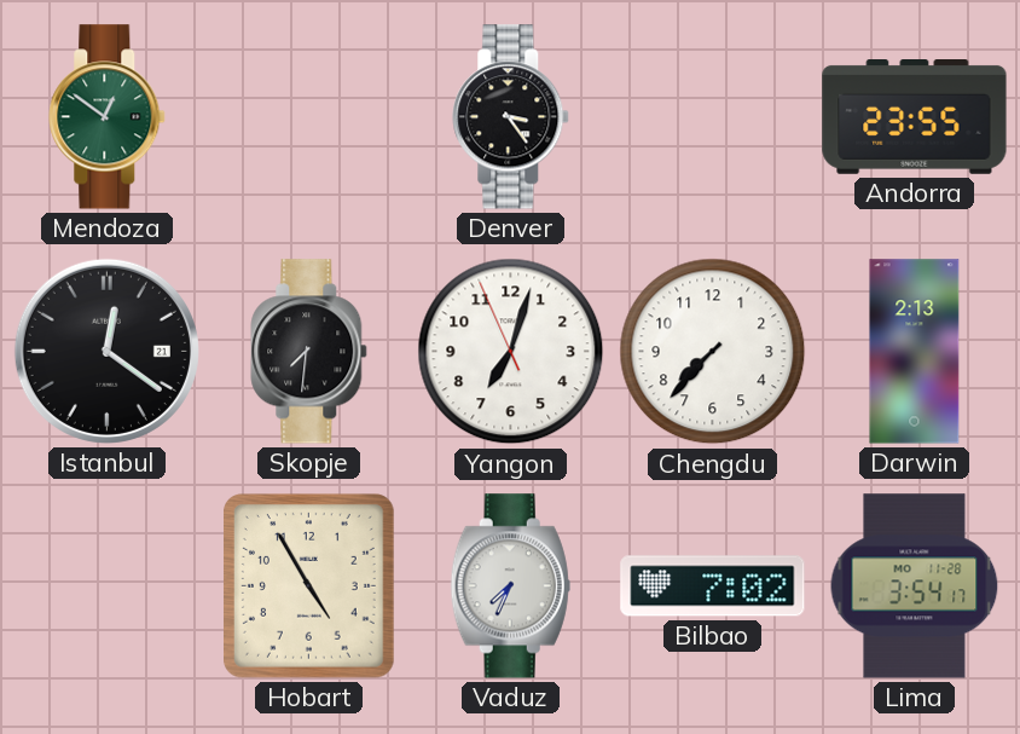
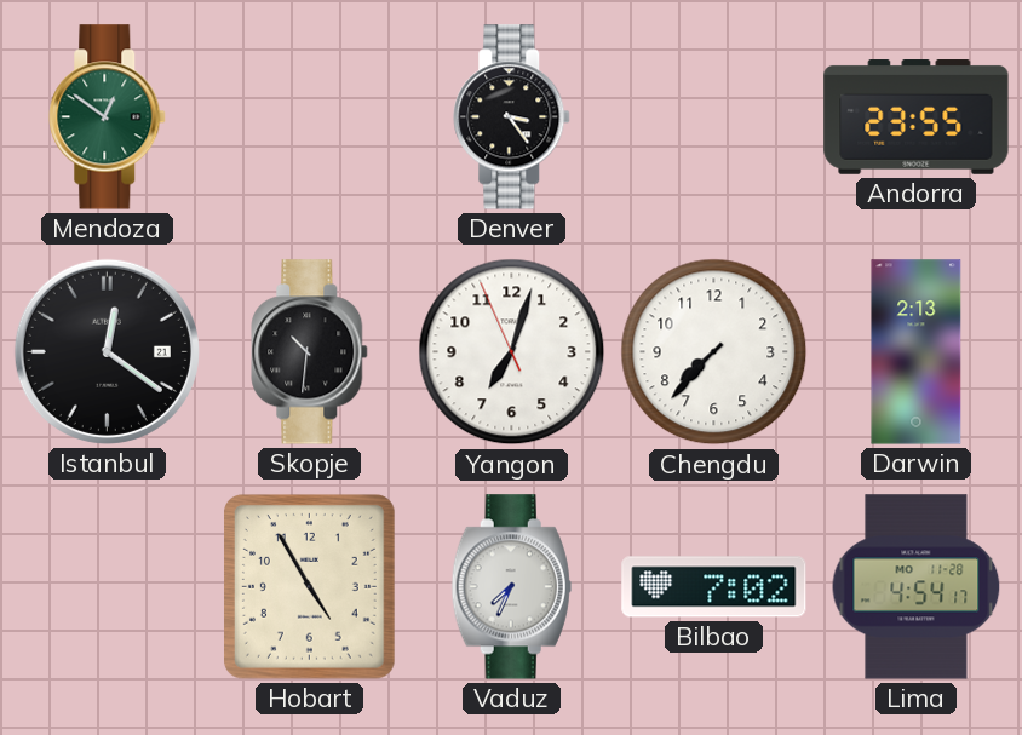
Skopje: 7:31 -> 10:31
Lima: 3:54 -> 4:54
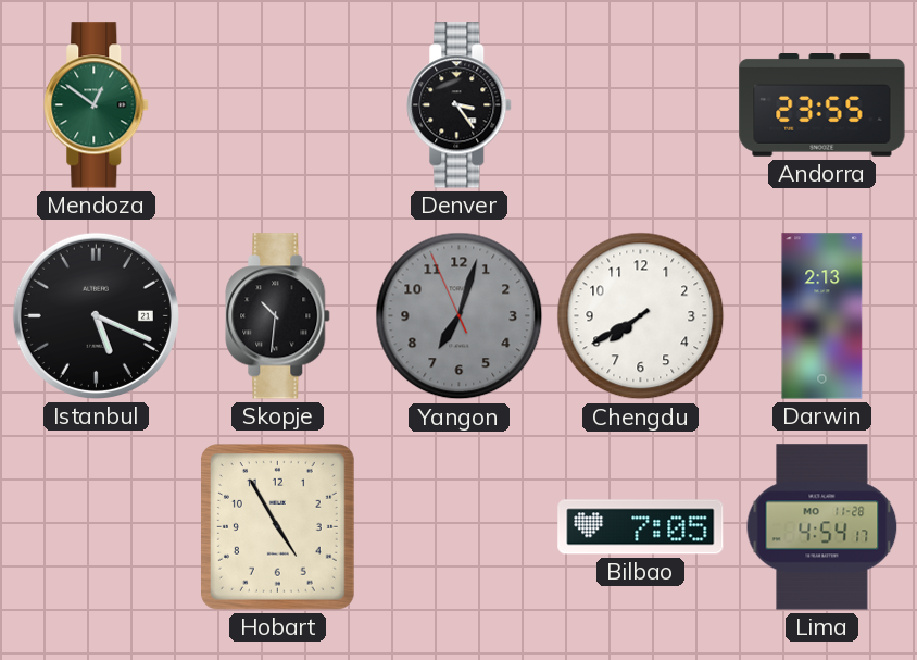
Istanbul: 12:21 -> 5:19
Yangon dial: white -> grey
Chengdu: 7:37 -> 7:40
Vaduz: 7:34 -> none
Bilbao: 7:02 -> 7:05
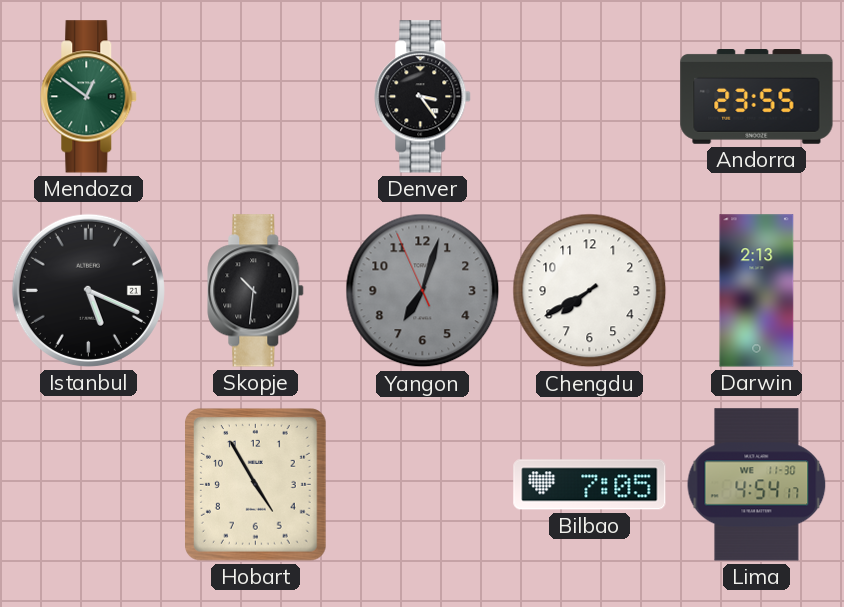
Lima date: MO 11-28 -> WE 11-30
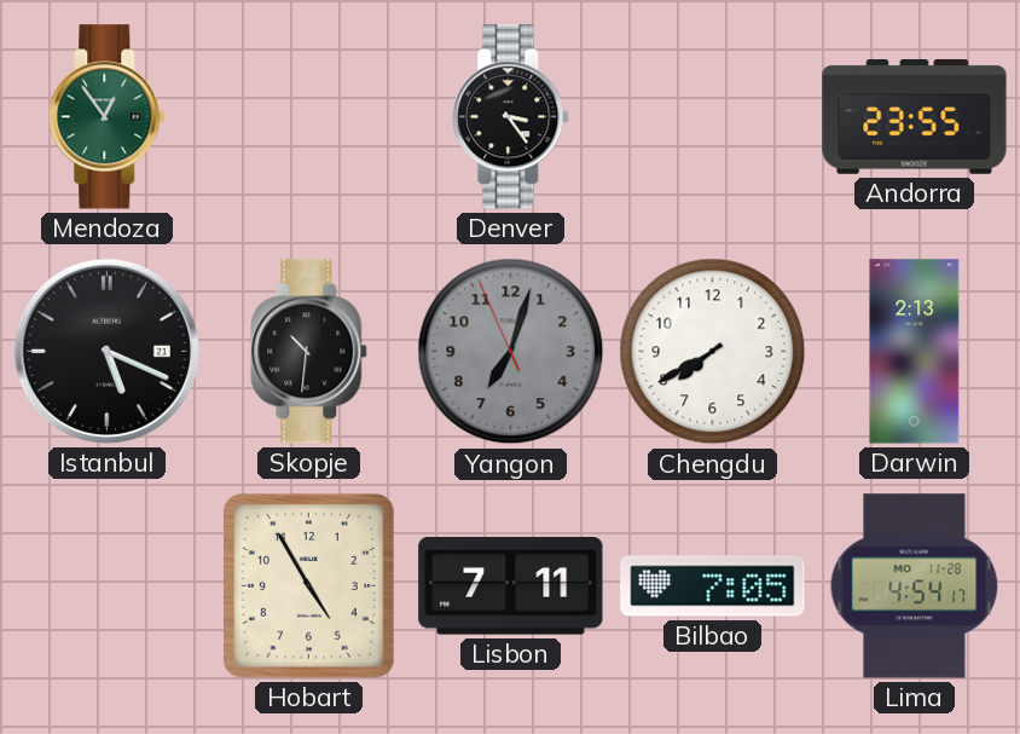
Mendoza: 12:51 -> 12:54
Lisbon: none -> 7:11
Lima date: WE 11-30 -> MO 11-28
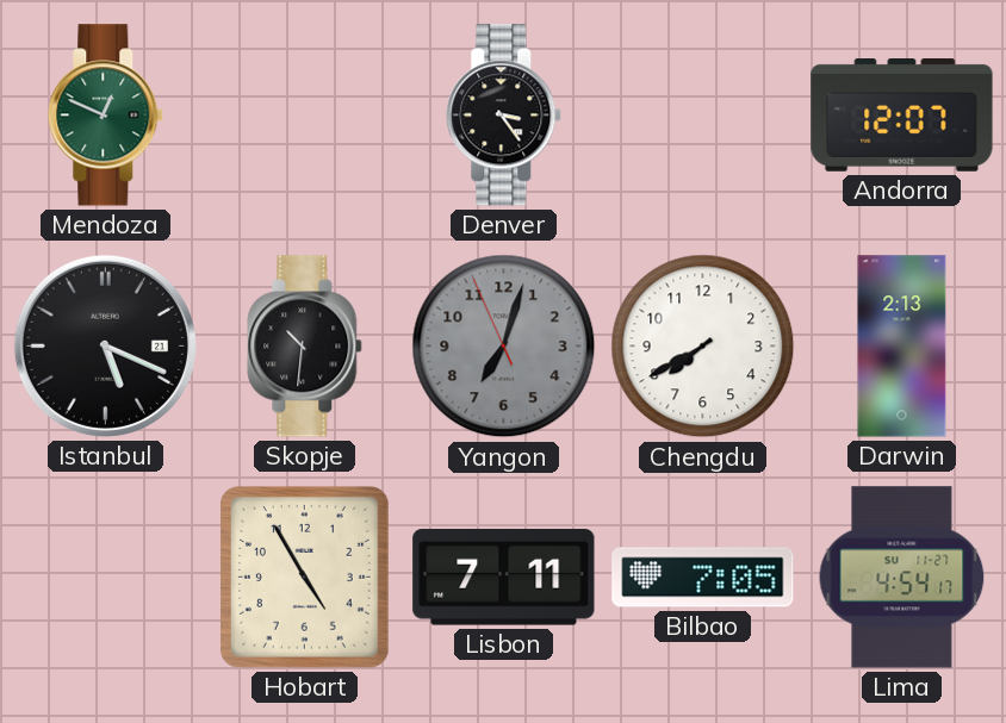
Mendoza: 12:54 -> 12:49
Andorra: 23:55 -> 12:07
Lima date: MO 11-28 -> SU 11-27
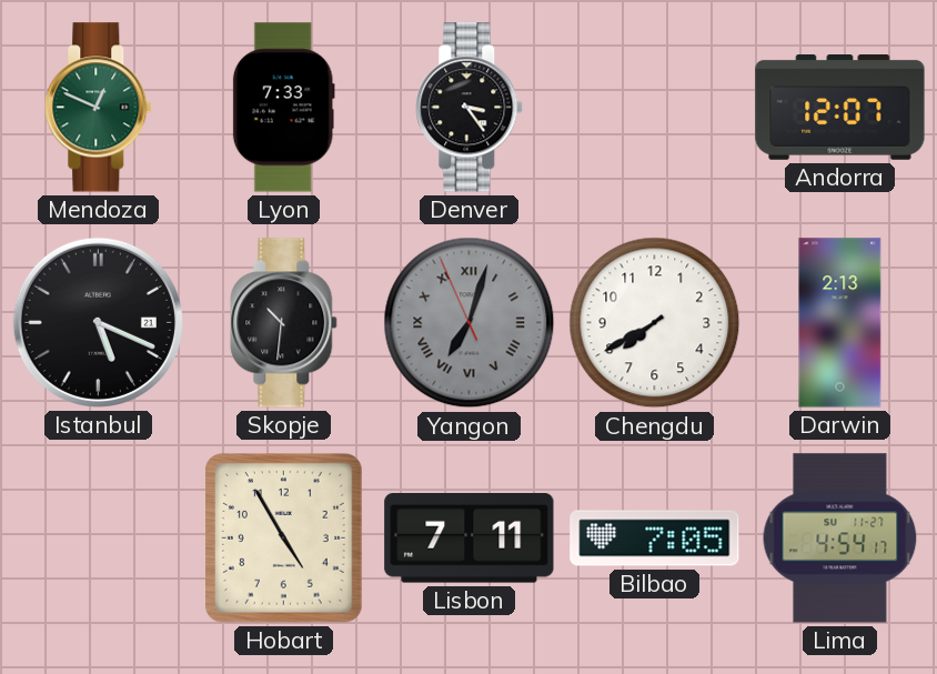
Lyon: none -> 7:33
Yangon numerals: Arabic -> Roman
